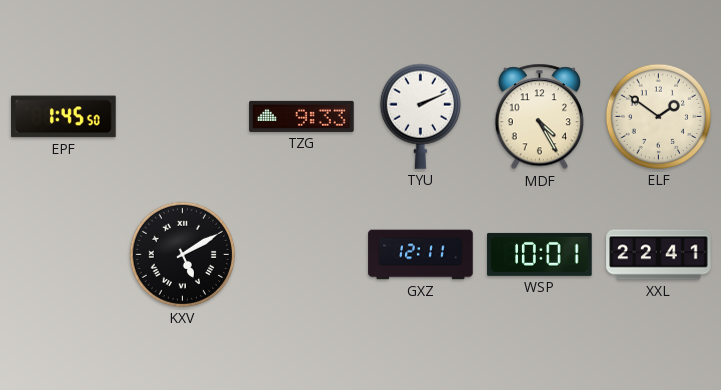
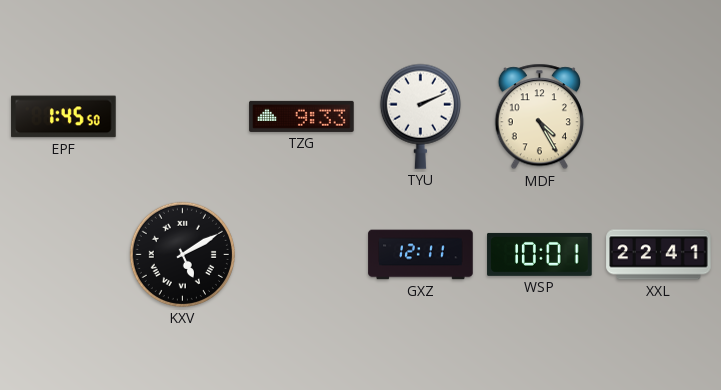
ELF: 1:51 -> none
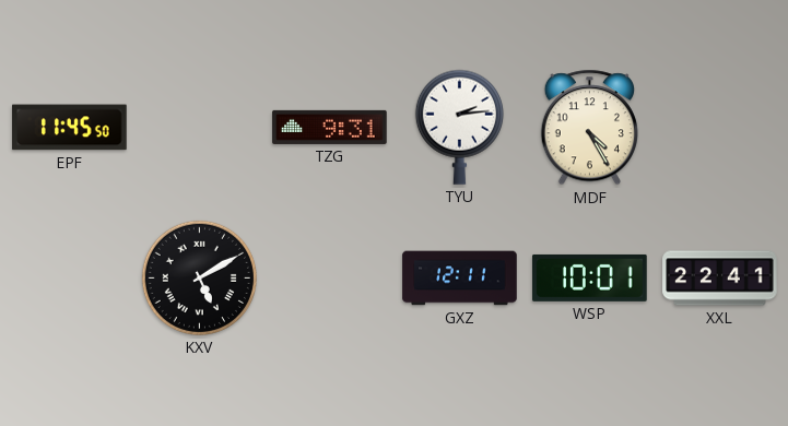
EPF: 1:45 -> 11:45
TZG: 9:33 -> 9:31
TYU: 2:11 -> 2:14
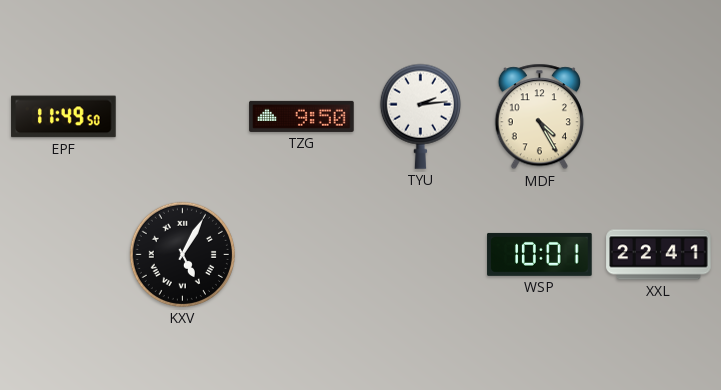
EPF: 11:45 -> 11:49
TZG: 9:31 -> 9:50
KXV: 5:10 -> 5:05
GXZ: 12:11 -> none
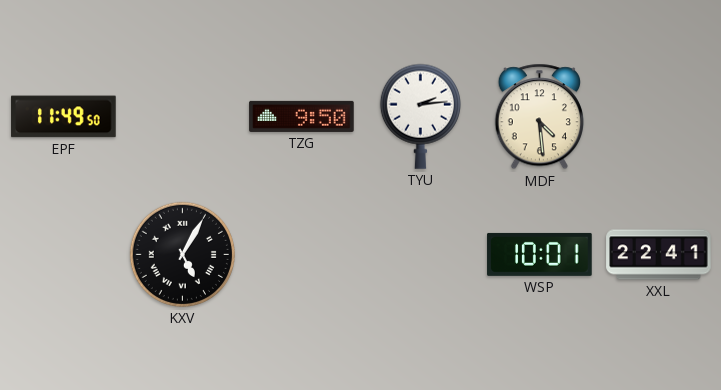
MDF: 4:25 -> 4:29
